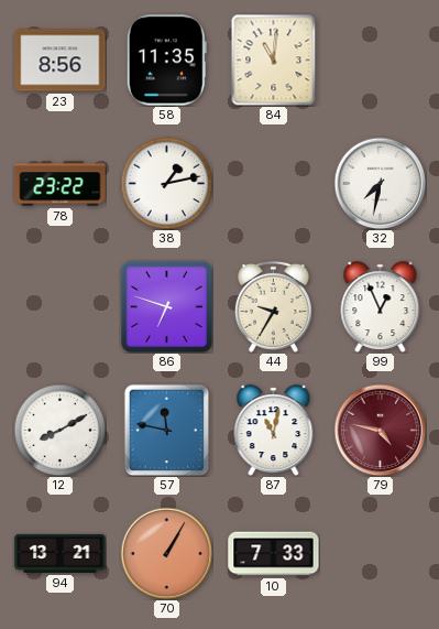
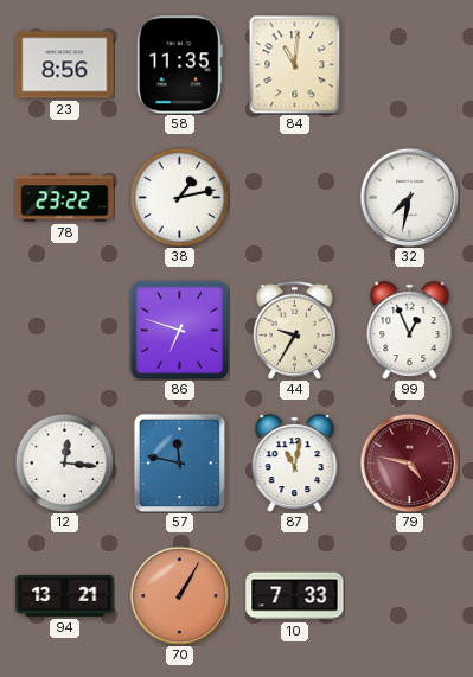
12: 8:10 -> 12:16
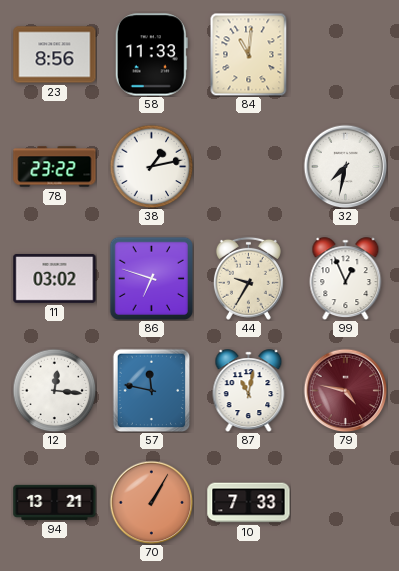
58: 11:35 -> 11:33
11: none -> 03:02
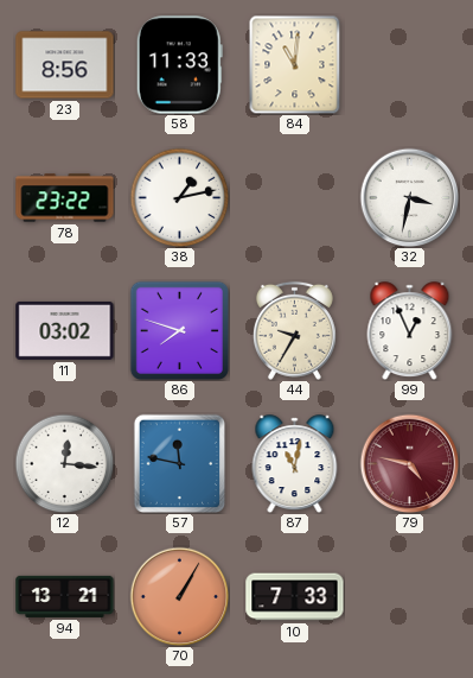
32: 7:32 -> 3:32
86: 6:48 -> 7:48
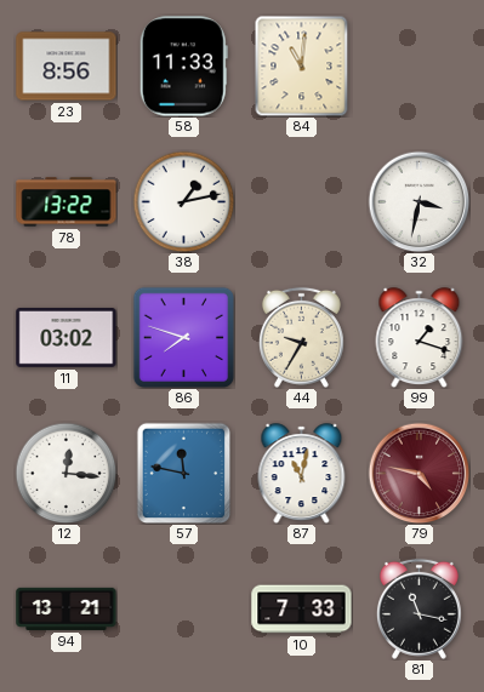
78: 23:22 -> 13:22
99: 12:56 -> 1:18
70: 1:05 -> none
81: none -> 11:17
